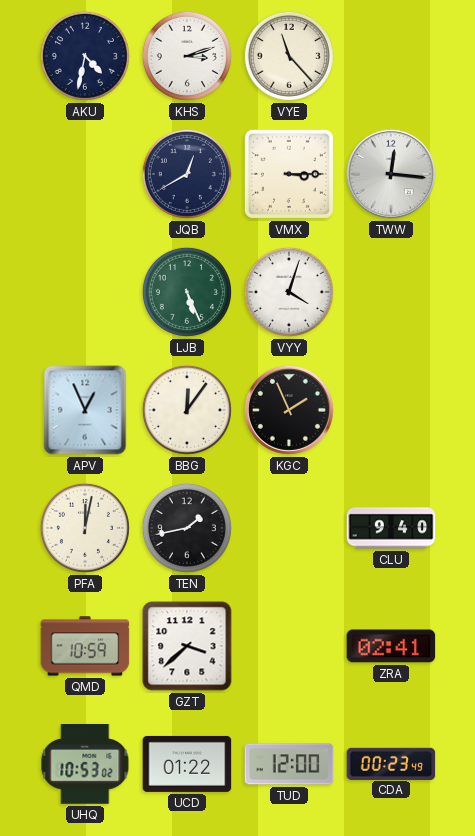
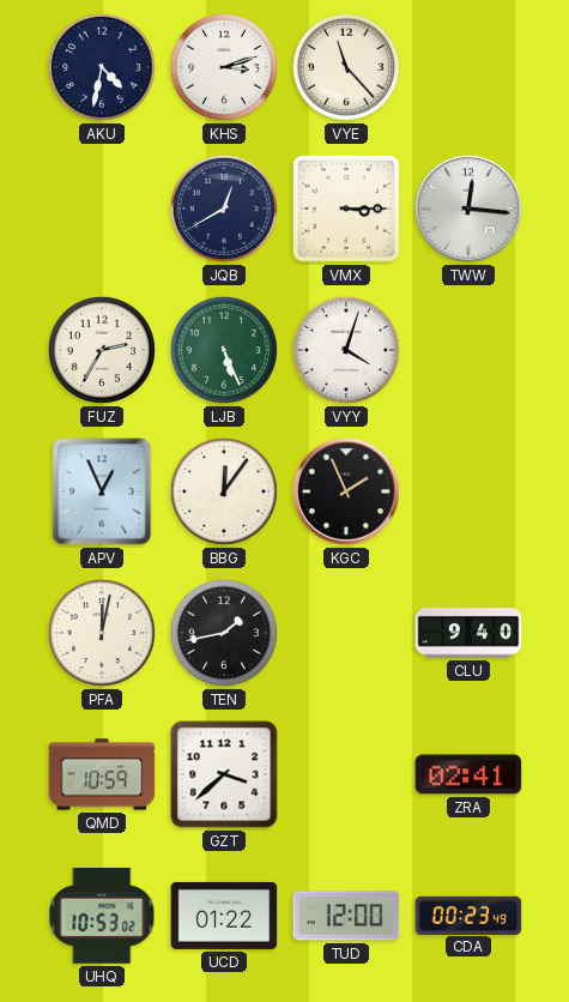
FUZ: none -> 2:35
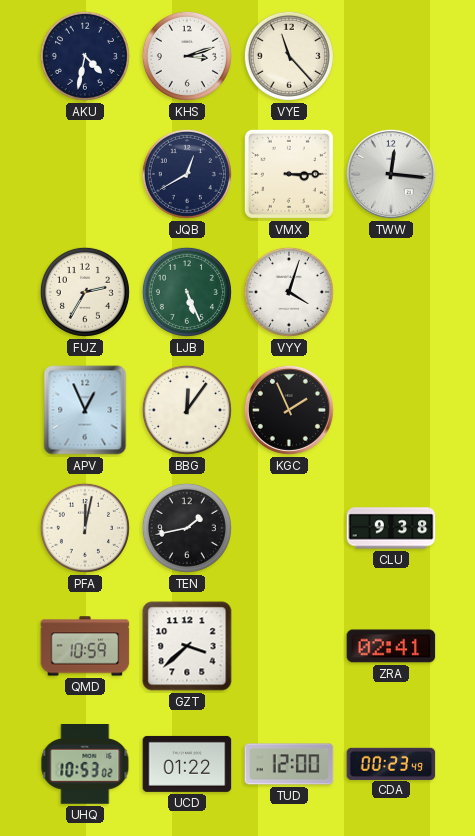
CLU: 9:40 -> 9:38
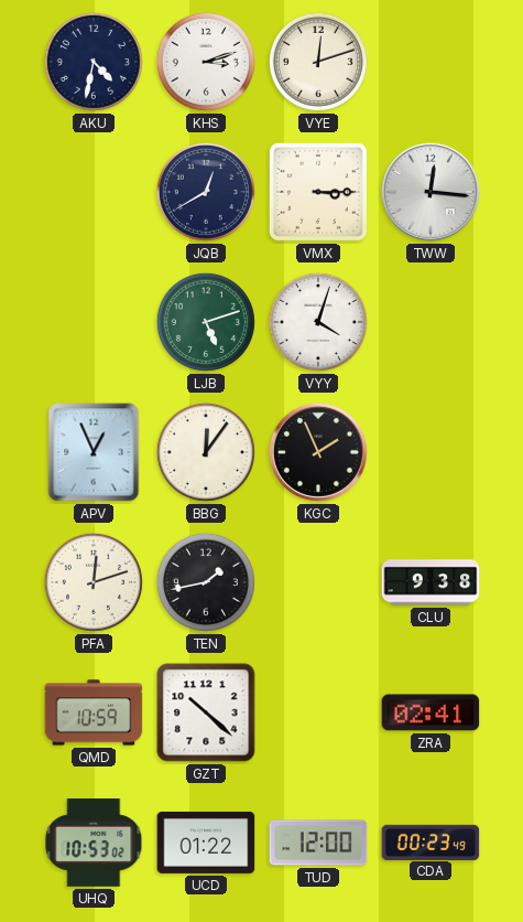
VYE: 11:23 -> 12:12
FUZ: 2:35 -> none
LJB: 5:26 -> 5:12
PFA: 12:02 -> 12:12
GZT: 3:38 -> 10:22
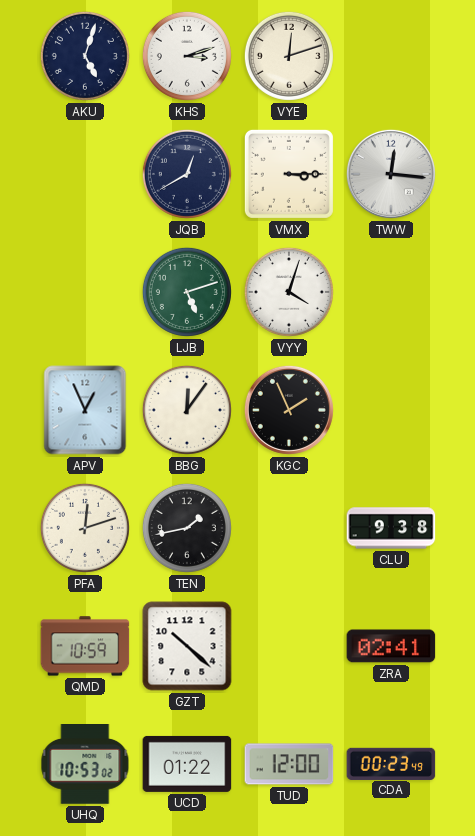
AKU: 4:32 -> 5:03
